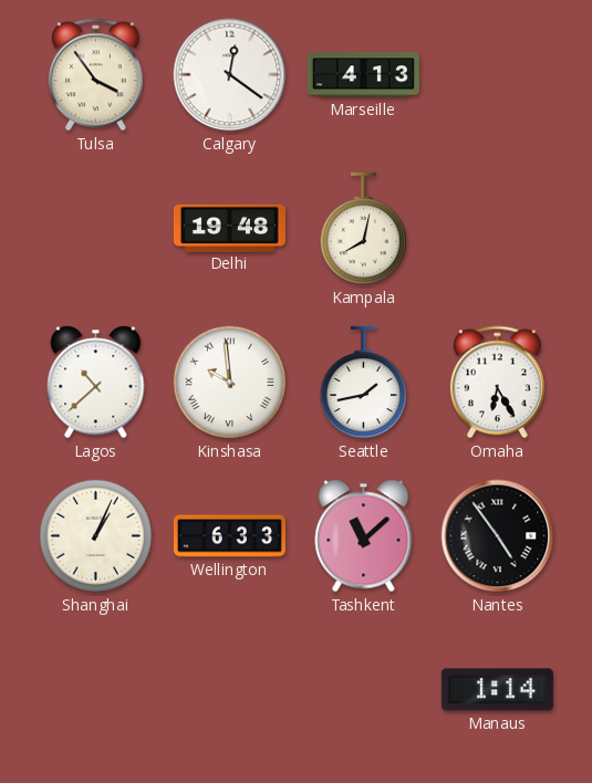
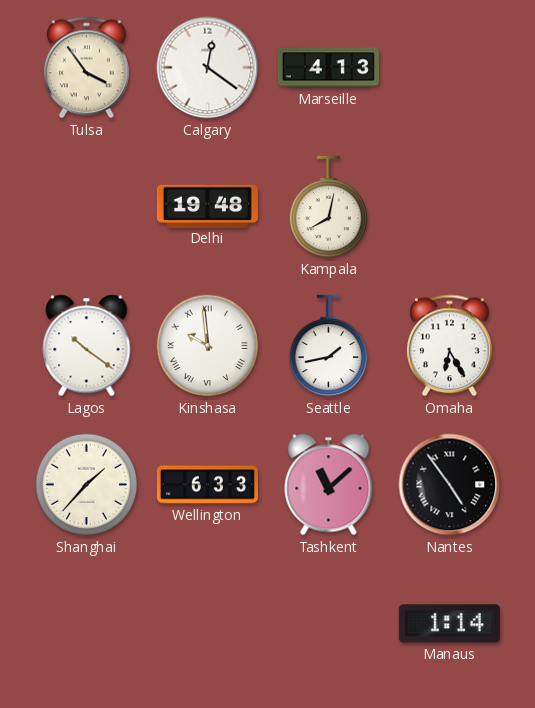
Lagos: 10:38 -> 10:21
Shanghai: 1:04 -> 1:37
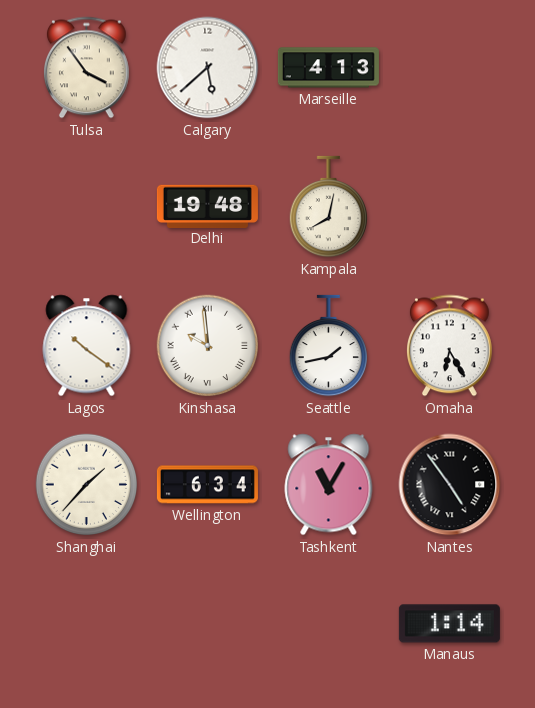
Calgary: 12:21 -> 5:38
Wellington: 6:33 -> 6:34
Tashkent: 11:08 -> 11:05
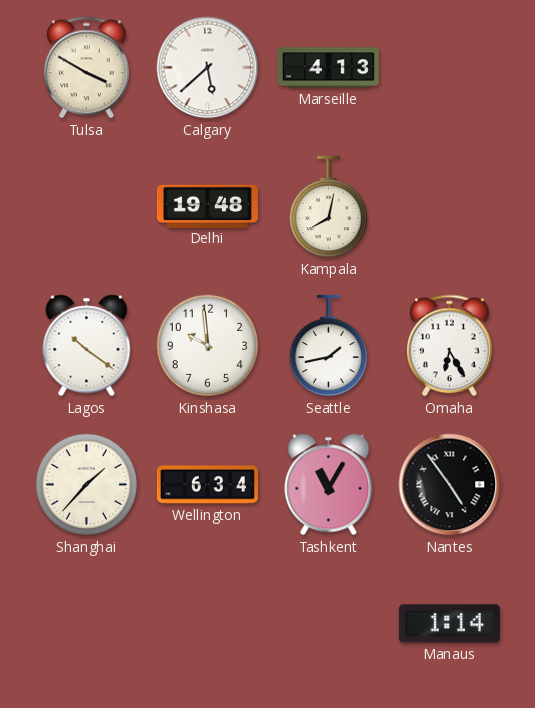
Tulsa: 3:54 -> 3:50
Kinshasa numerals: Roman -> Arabic
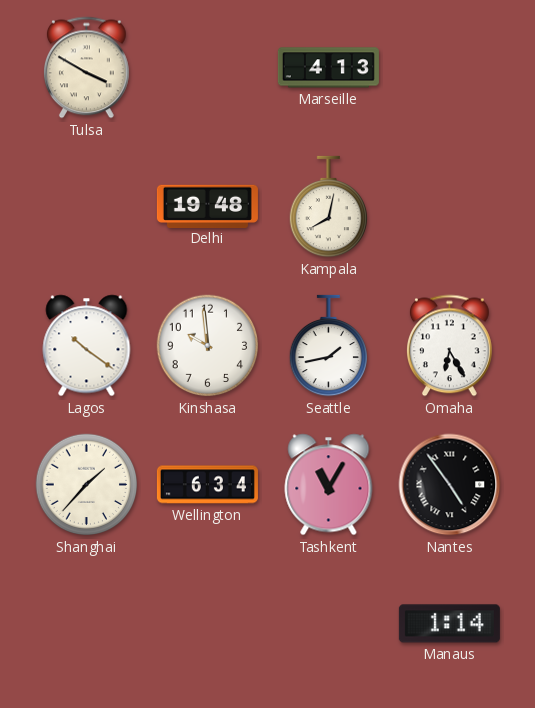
Calgary: 5:38 -> none
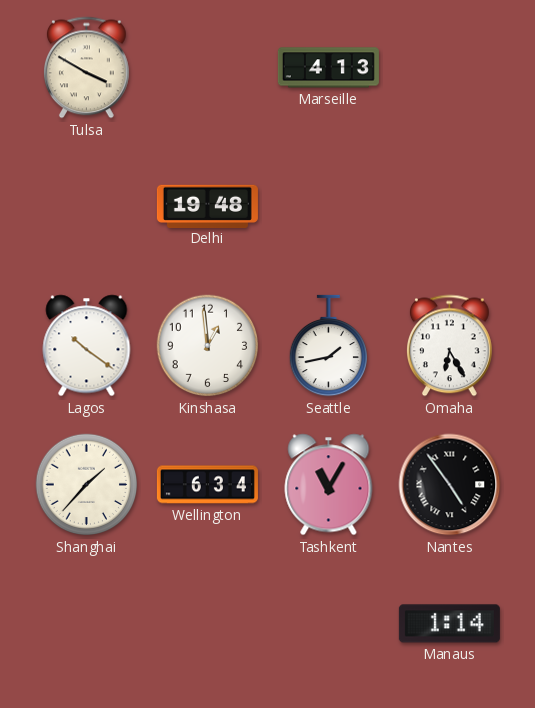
Kampala: 8:02 -> none
Kinshasa: 9:59 -> 12:59
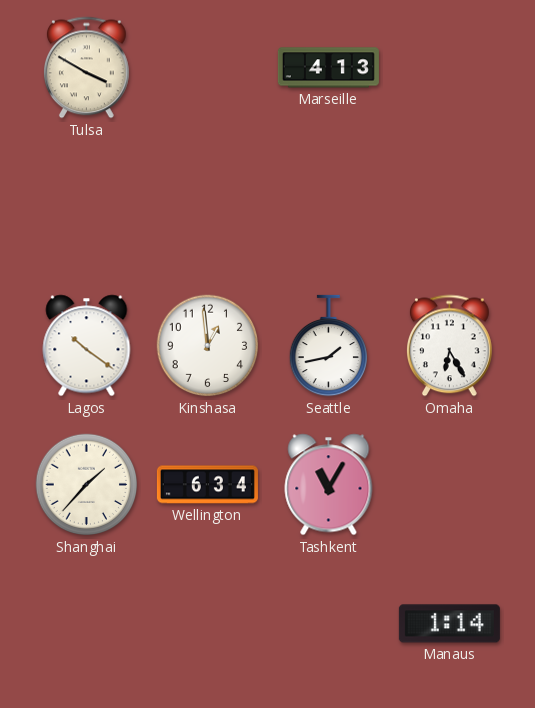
Delhi: 19:48 -> none
Nantes: 4:54 -> none
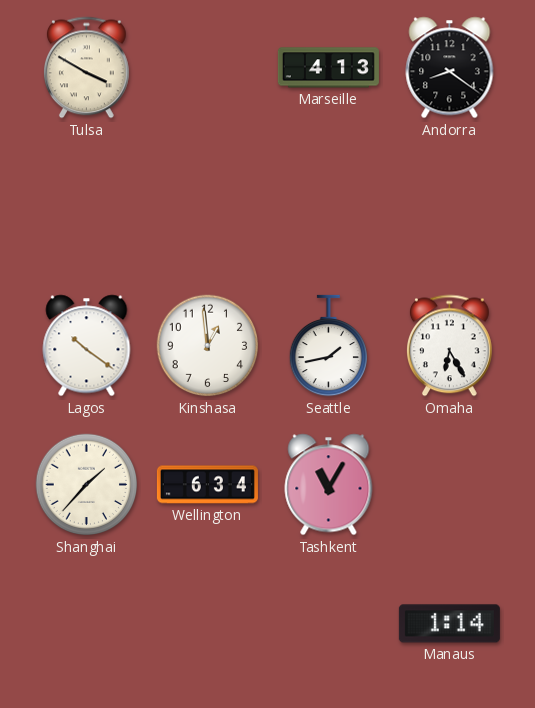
Andorra: none -> 8:21
